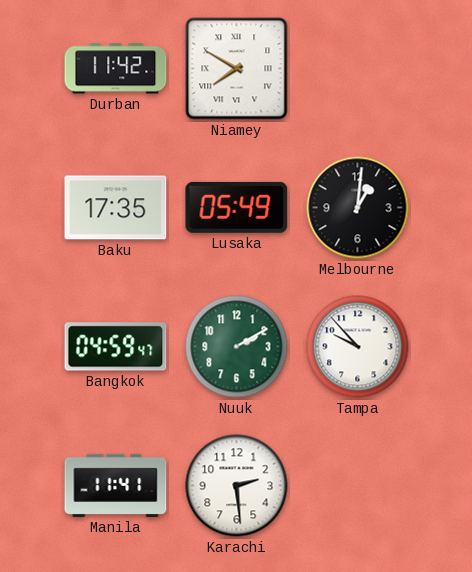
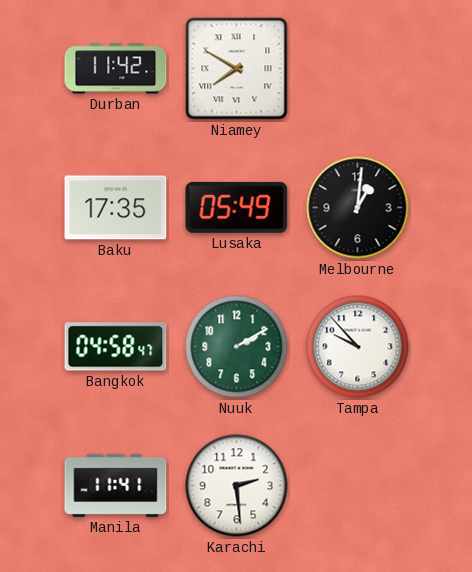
Bangkok: 04:59 -> 04:58
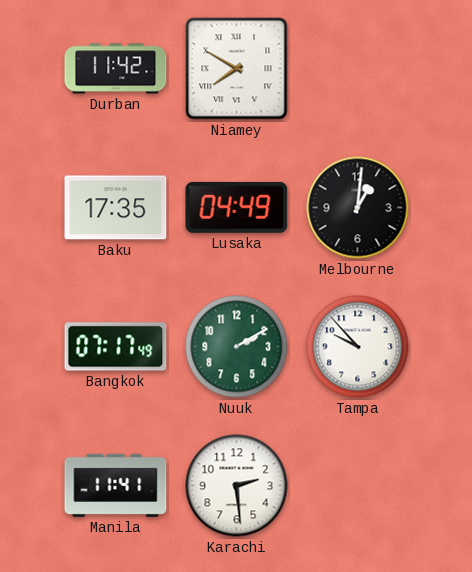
Lusaka: 05:49 -> 04:49
Bangkok: 04:58 -> 07:17
